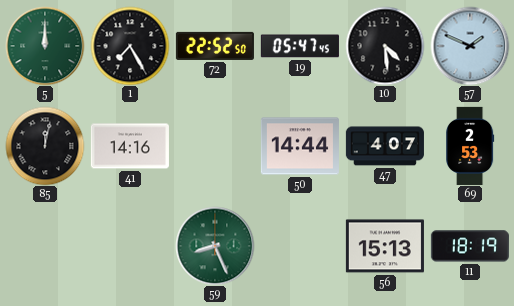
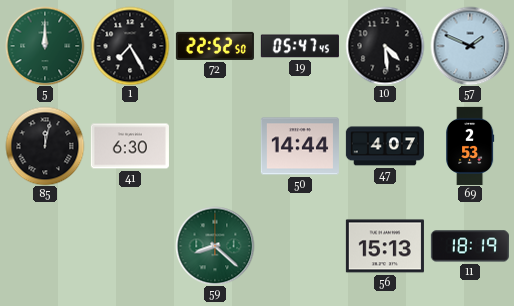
41: 14:16 -> 6:30
59: 8:26 -> 8:22
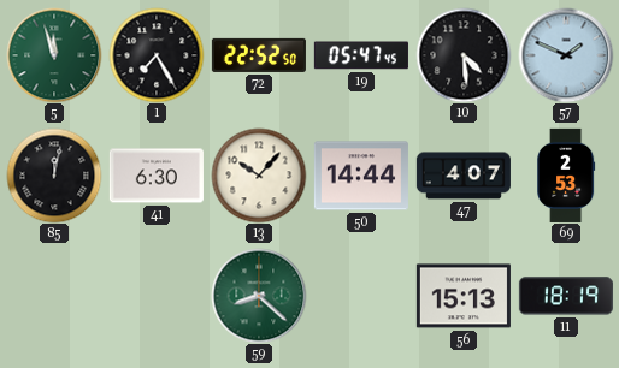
5: 12:00 -> 11:57
13: none -> 10:07
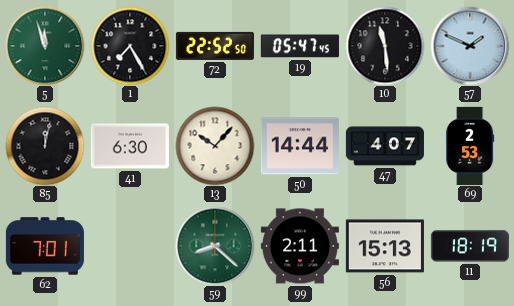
10: 4:29 -> 11:29
62: none -> 7:01
99: none -> 2:11
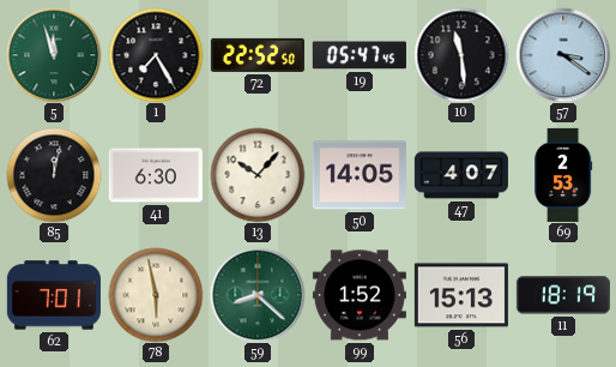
57: 1:49 -> 3:21
50: 14:44 -> 14:05
78: none -> 5:58
99: 2:11 -> 1:52
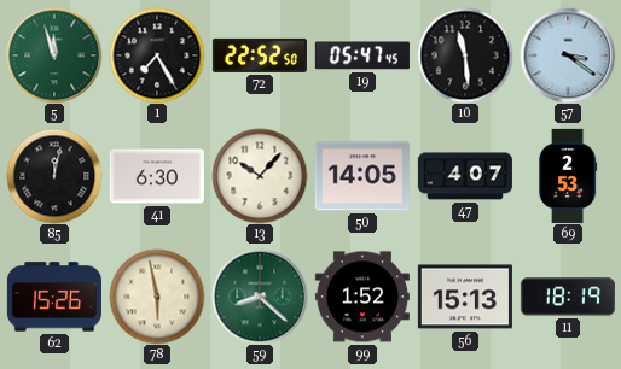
62: 7:01 -> 15:26
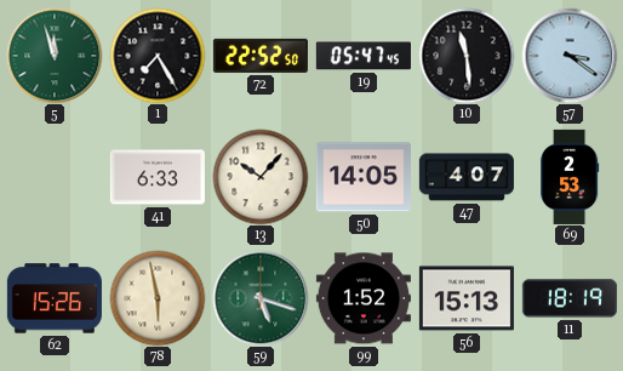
85: 12:02 -> none
41: 6:30 -> 6:33
59: 8:22 -> 5:18
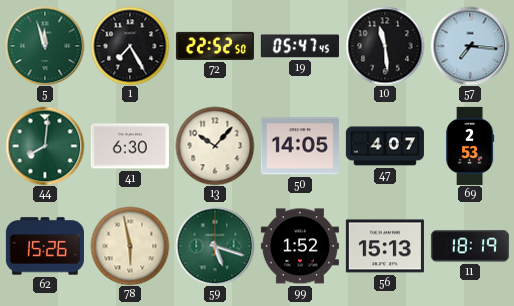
57: 3:21 -> 7:16
44: none -> 8:01
41: 6:33 -> 6:30
